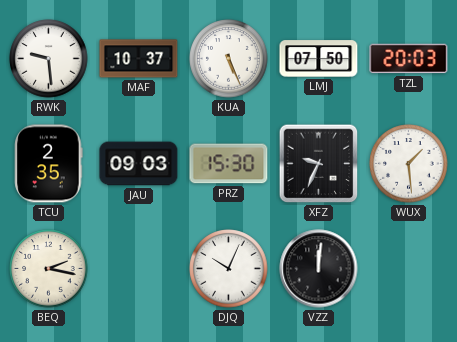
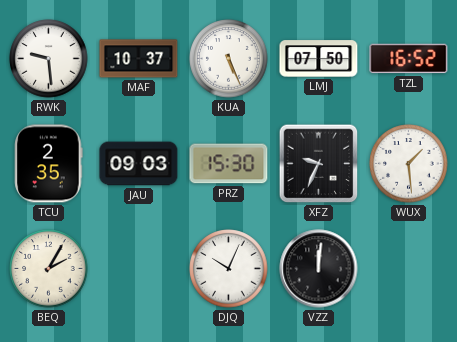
TZL: 20:03 -> 16:52
BEQ: 2:17 -> 2:05
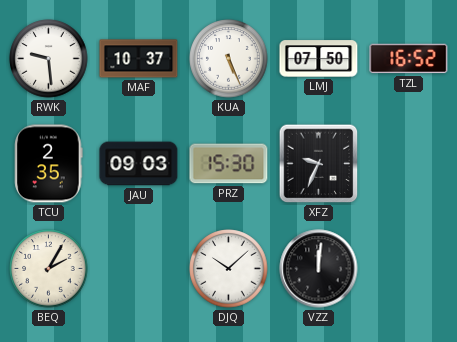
WUX: 1:29 -> none
DJQ: 10:04 -> 10:08
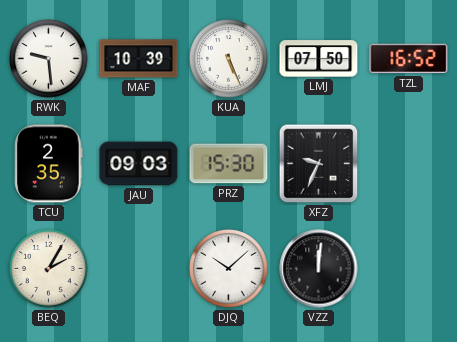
MAF: 10:37 -> 10:39
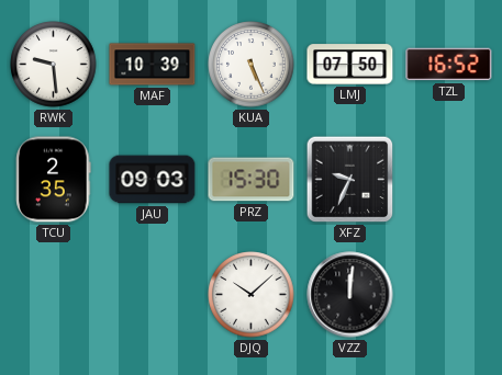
BEQ: 2:05 -> none
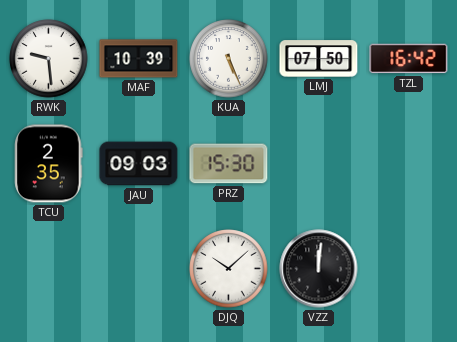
TZL: 16:52 -> 16:42
XFZ: 9:34 -> none
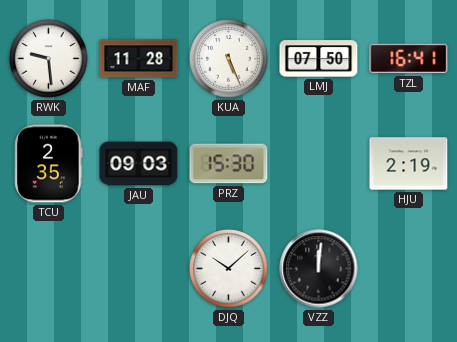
MAF: 10:39 -> 11:28
TZL: 16:42 -> 16:41
HJU: none -> 2:19
